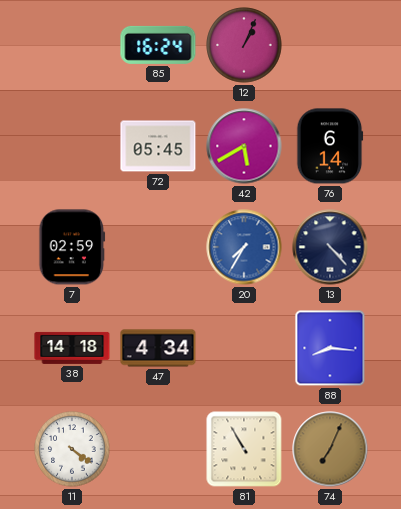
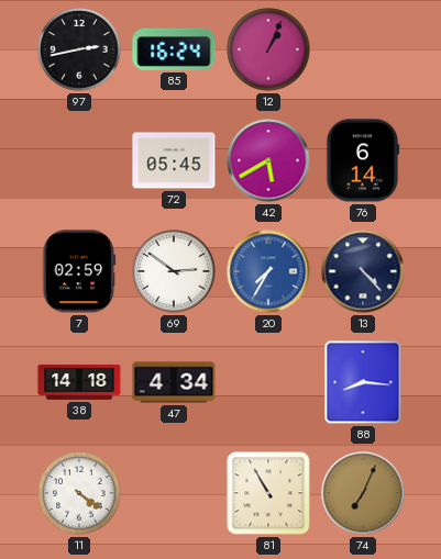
97: none -> 2:43
69: none -> 2:51
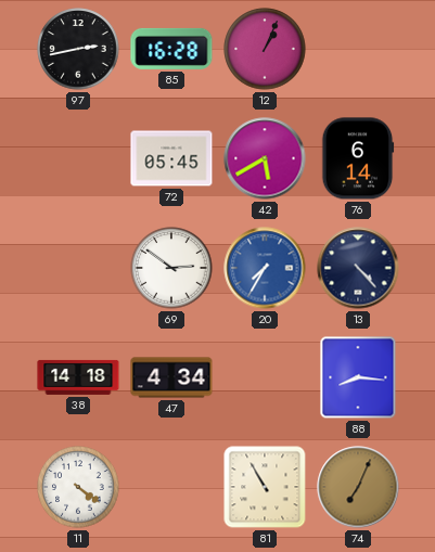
85: 16:24 -> 16:28
7: 02:59 -> none
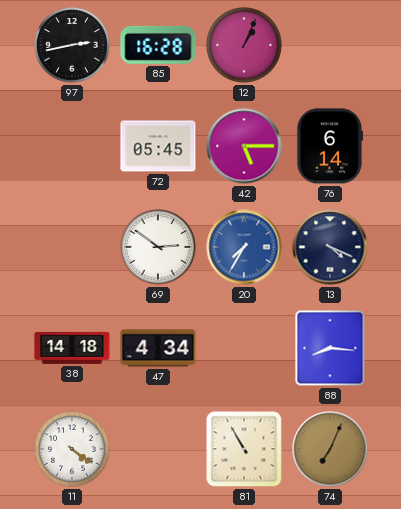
42: 5:40 -> 5:15
13: 4:23 -> 4:19
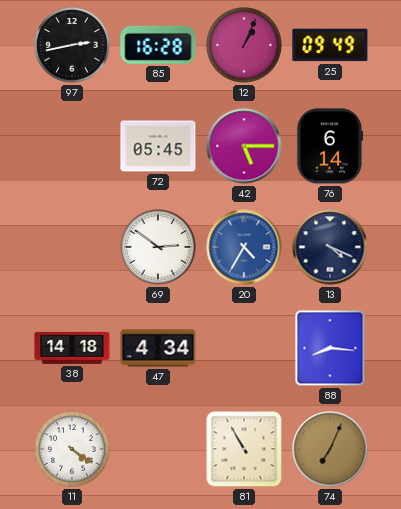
25: none -> 09:49
20: 7:35 -> 4:35
